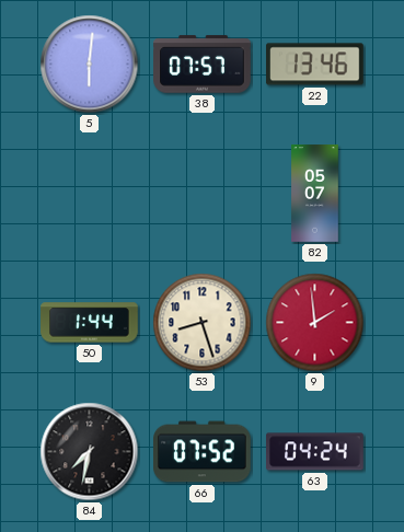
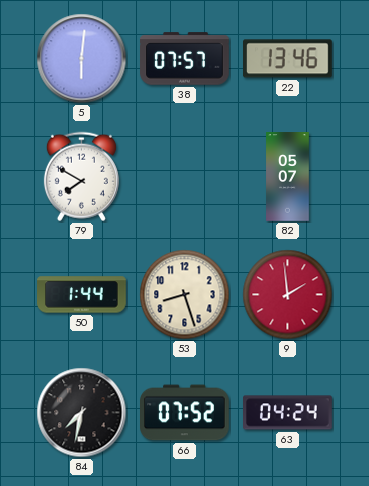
79: none -> 7:50
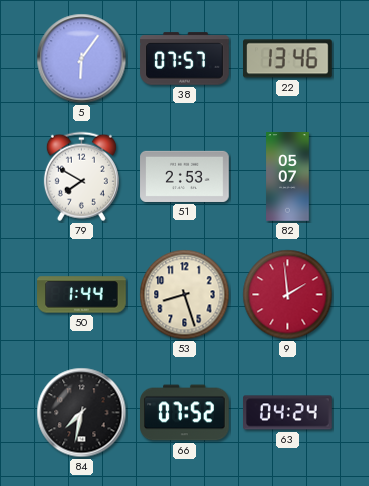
5: 6:01 -> 6:06
51: none -> 2:53
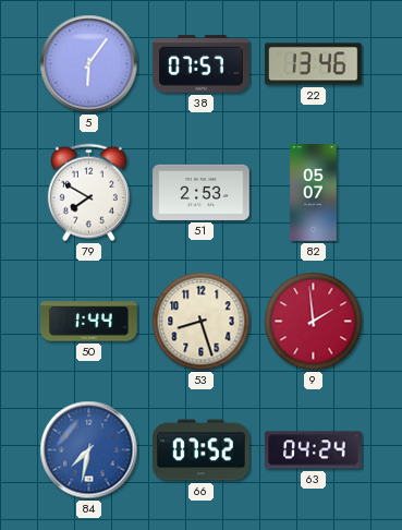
84 dial: black -> blue
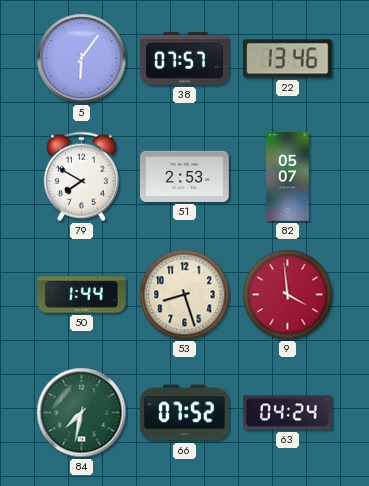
9: 1:59 -> 3:59
84 dial: blue -> green
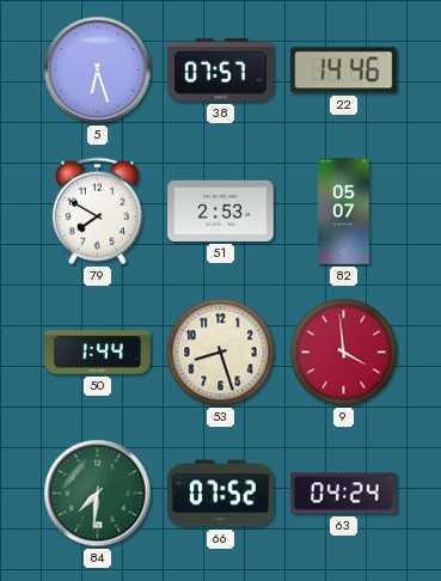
5: 6:06 -> 6:27
22: 13:46 -> 14:46
84: 7:32 -> 7:31
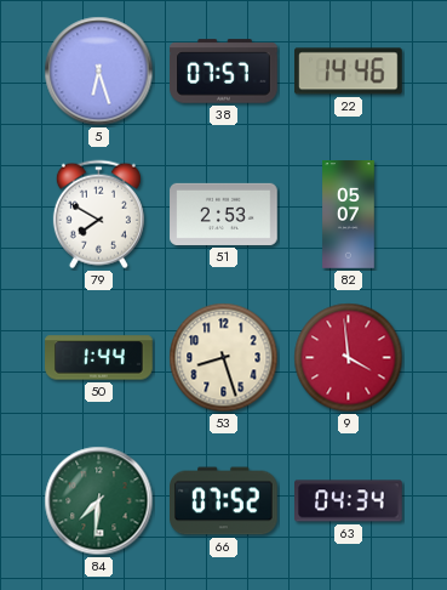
63: 04:24 -> 04:34
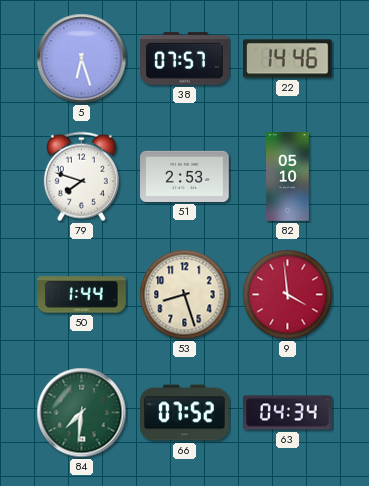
79: 7:50 -> 7:48
82: 05:07 -> 05:10
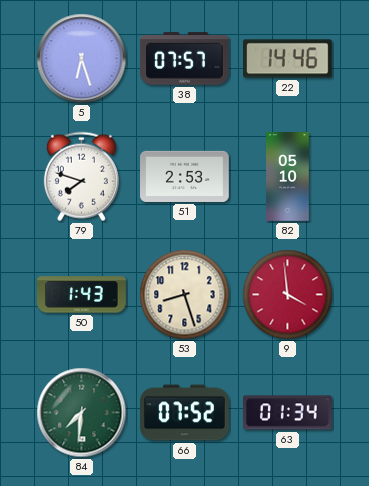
50: 1:44 -> 1:43
63: 04:34 -> 01:34
